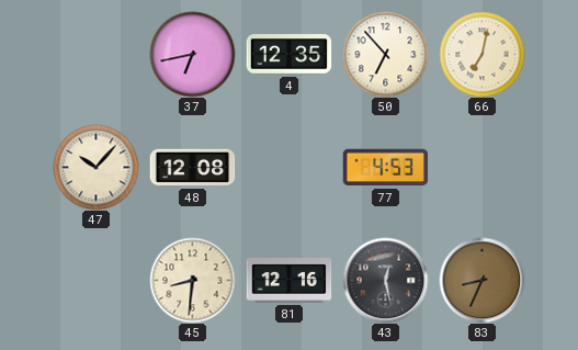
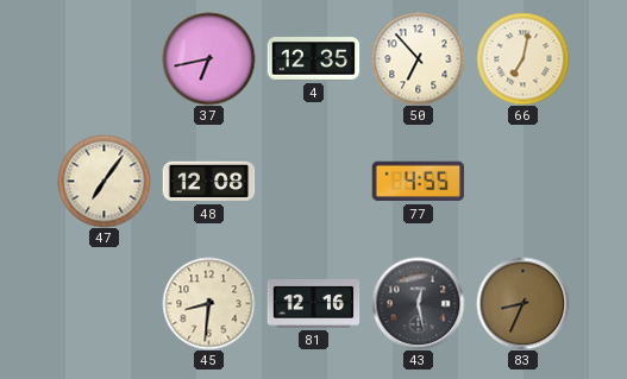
47: 10:07 -> 7:06
77: 4:53 -> 4:55
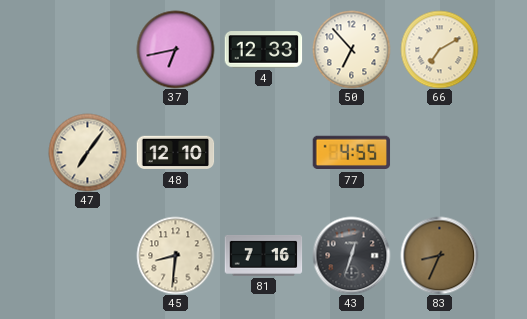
4: 12:35 -> 12:33
66: 7:02 -> 7:10
48: 12:08 -> 12:10
81: 12:16 -> 7:16
43: 12:28 -> 12:33
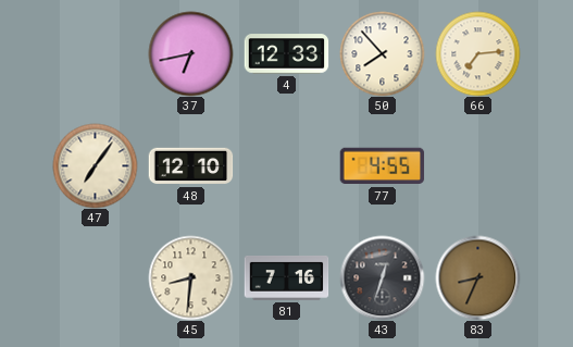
50: 6:53 -> 7:53
66: 7:10 -> 7:14
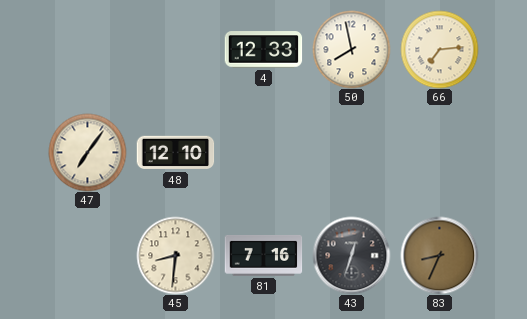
37: 6:43 -> none
50: 7:53 -> 7:58
77: 4:55 -> none
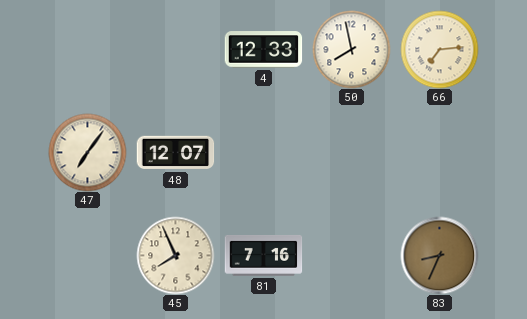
48: 12:10 -> 12:07
45: 8:31 -> 7:56
43: 12:33 -> none
